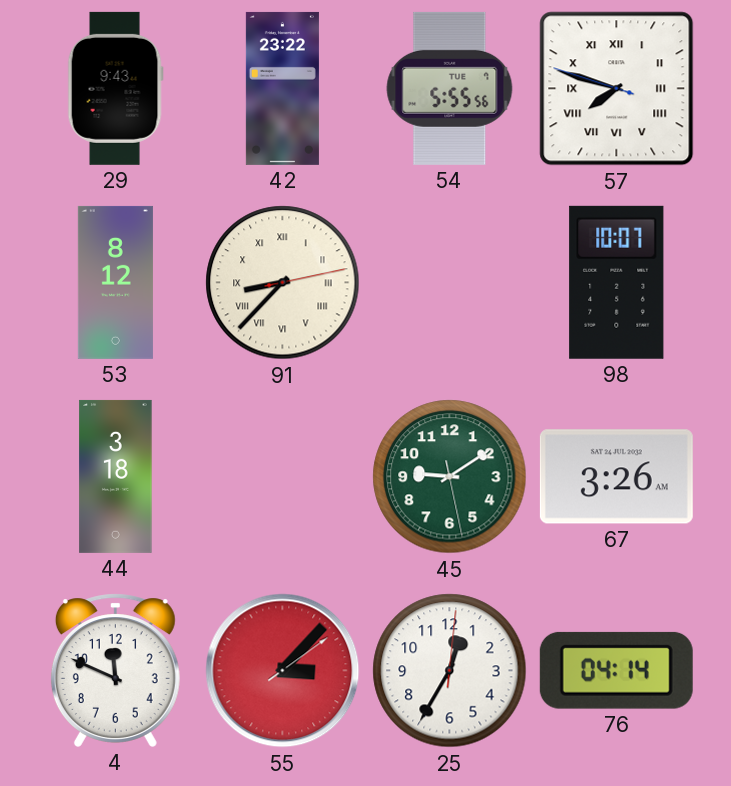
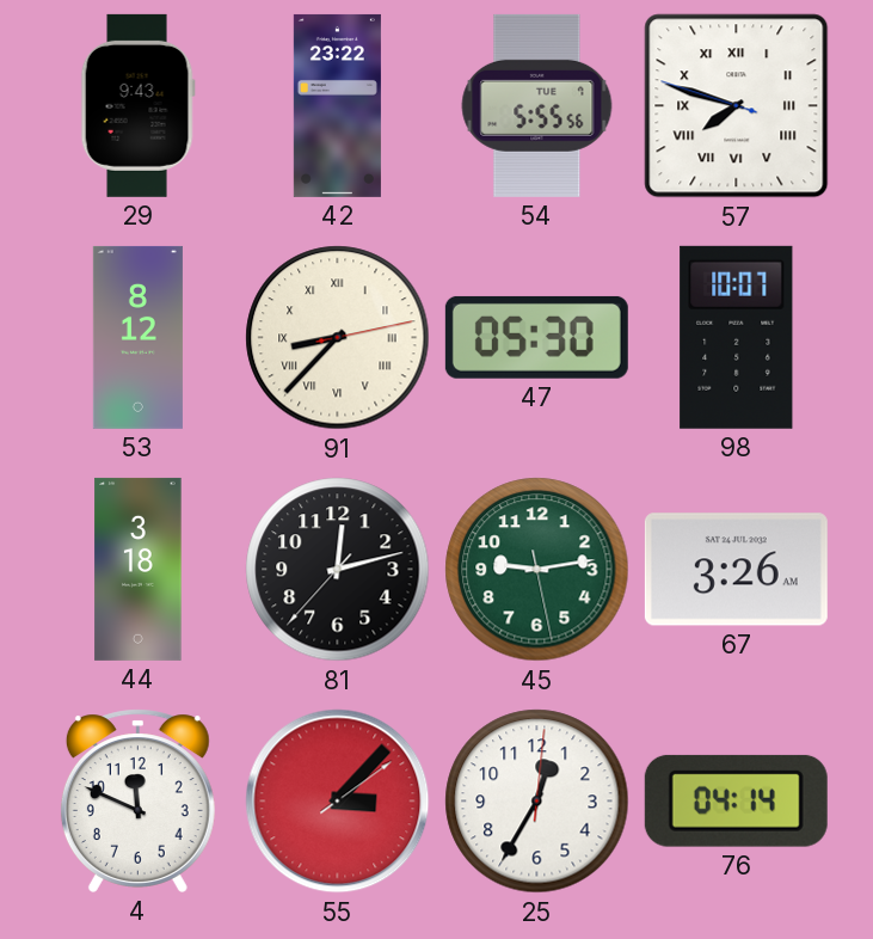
47: none -> 05:30
81: none -> 12:12
45: 9:09 -> 9:13
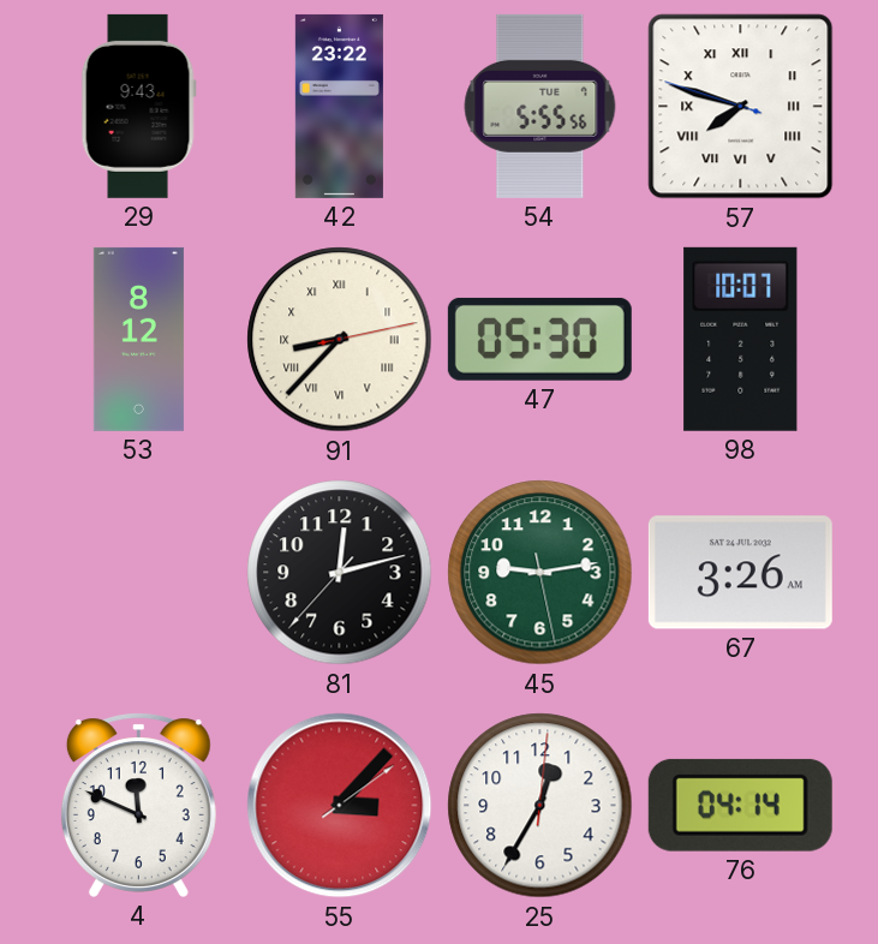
44: 3:18 -> none
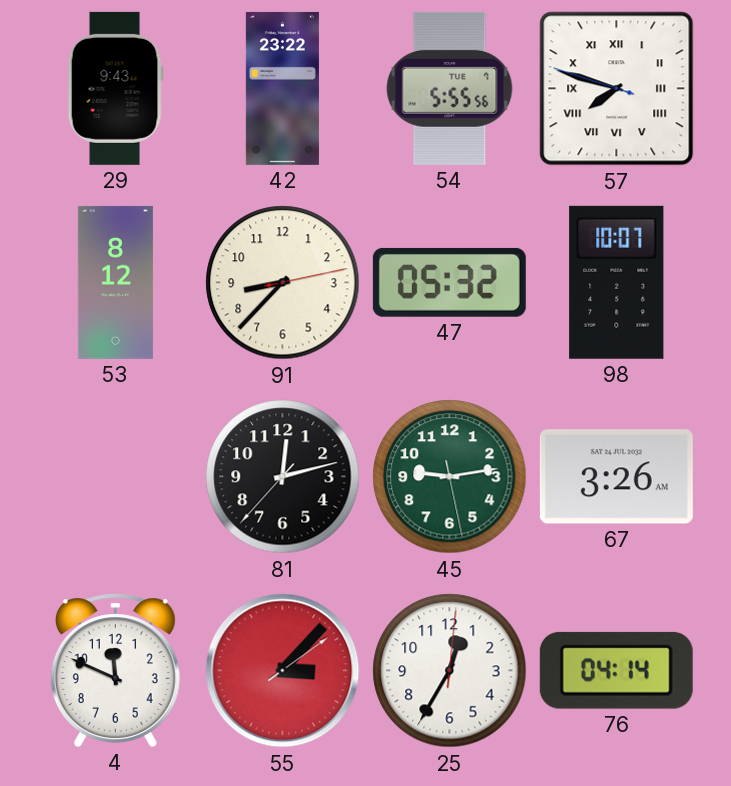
91 numerals: Roman -> Arabic
47: 05:30 -> 05:32
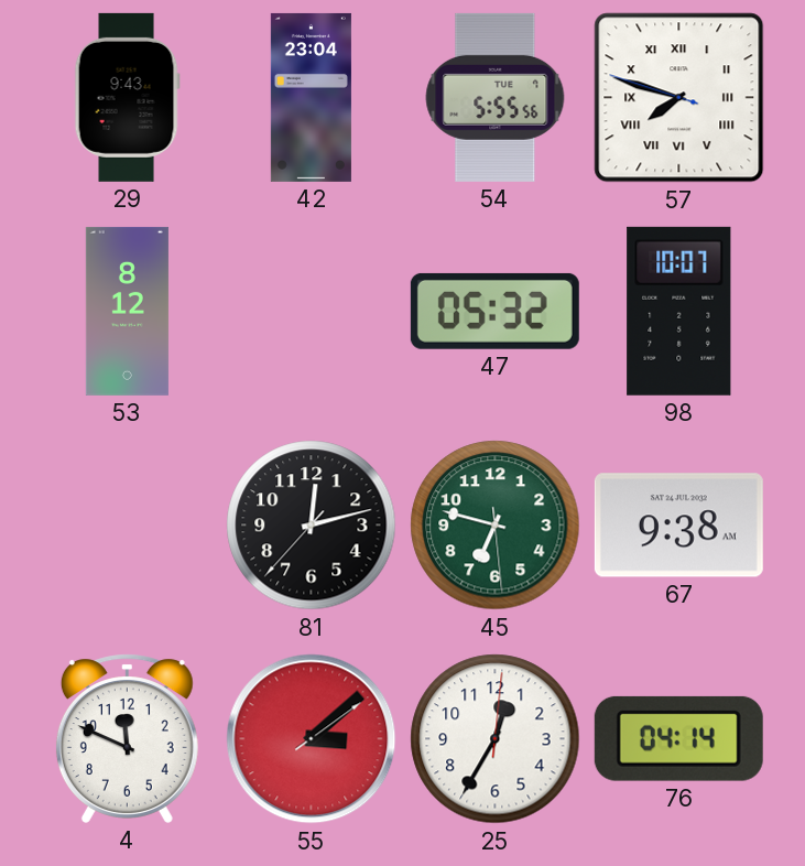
42: 23:22 -> 23:04
91: 8:37 -> none
45: 9:13 -> 6:47
67: 3:26 -> 9:38
55: 3:07 -> 3:08
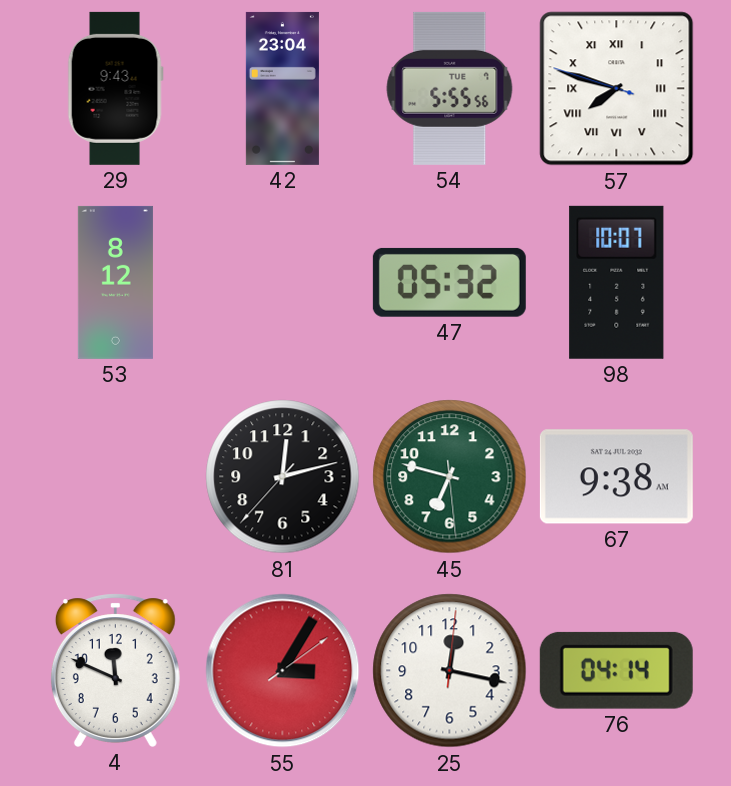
55: 3:08 -> 3:05
25: 12:35 -> 12:17
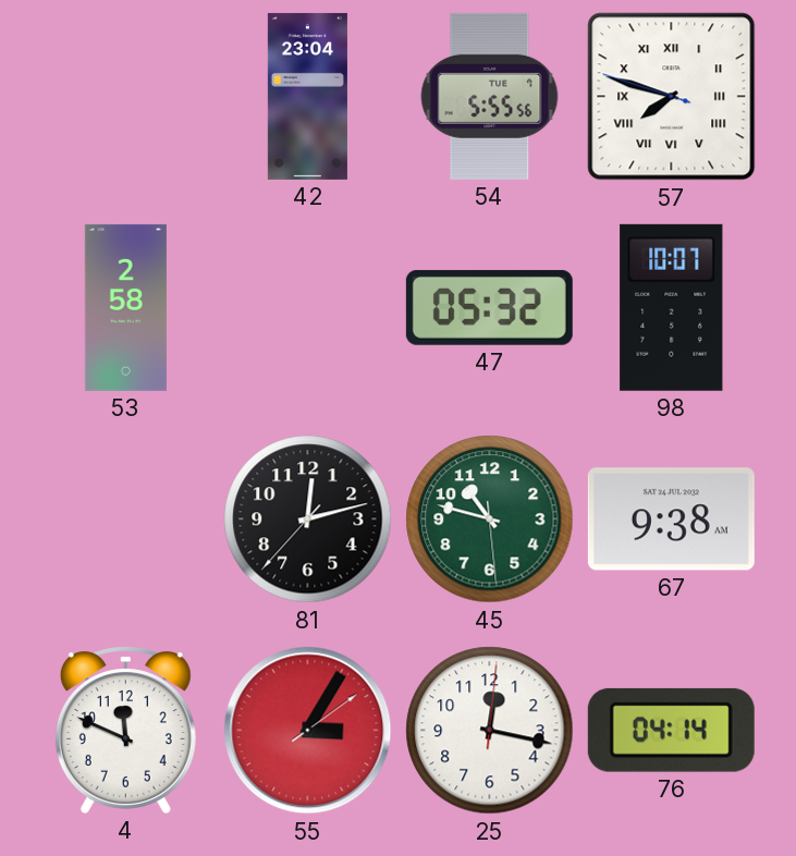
29: 9:43 -> none
53: 8:12 -> 2:58
45: 6:47 -> 10:47
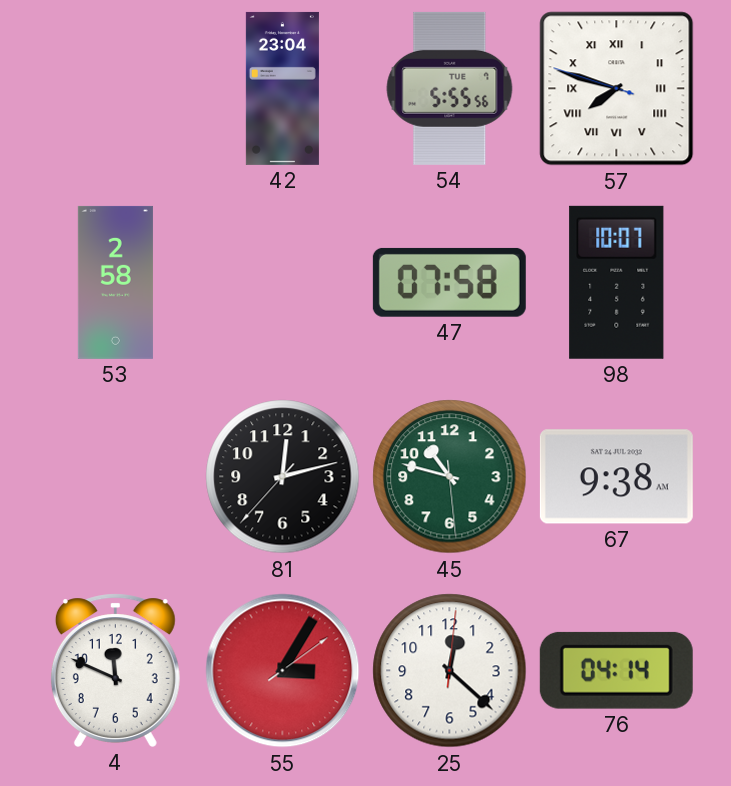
47: 05:32 -> 07:58
25: 12:17 -> 12:22
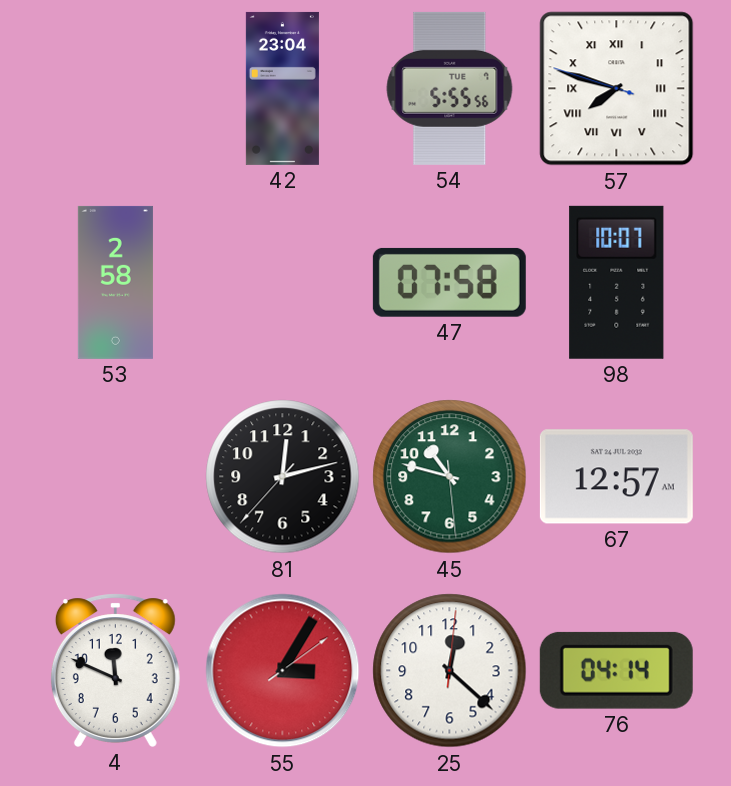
67: 9:38 -> 12:57
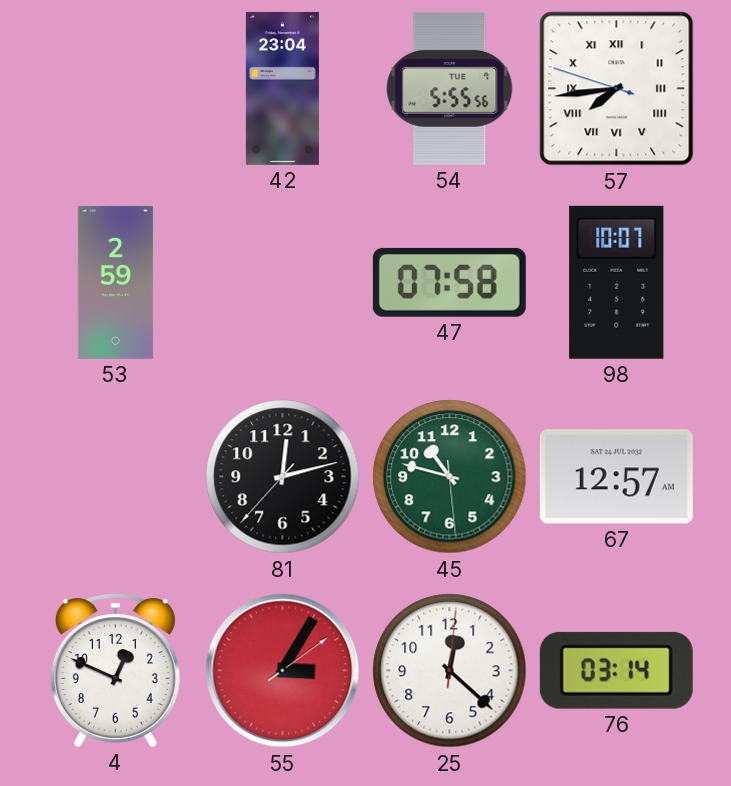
57: 7:47 -> 7:43
53: 2:58 -> 2:59
4: 11:49 -> 12:49
76: 04:14 -> 03:14
